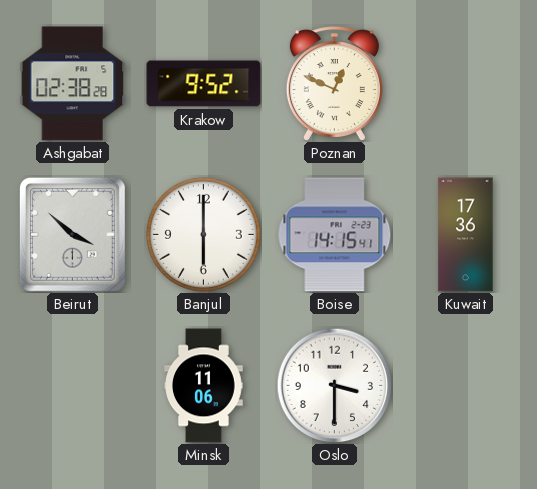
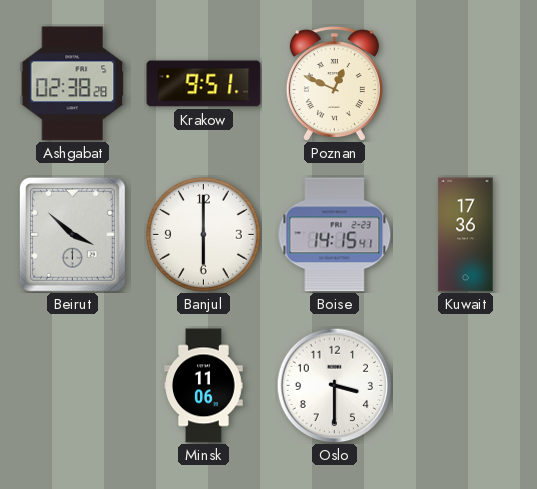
Krakow: 9:52 -> 9:51
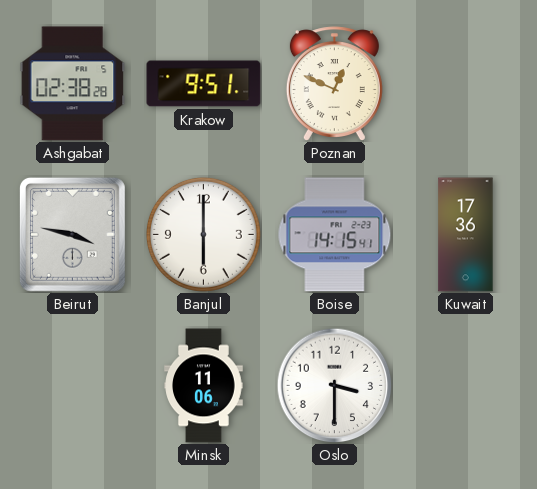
Beirut: 3:52 -> 3:47
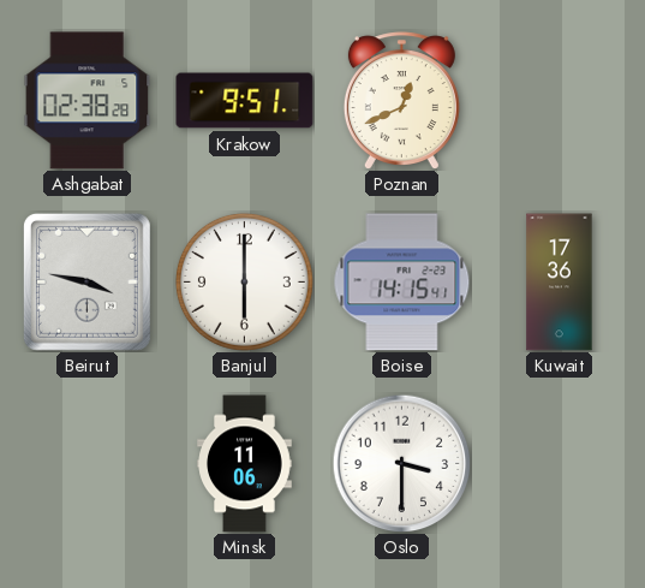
Poznan: 12:49 -> 12:41
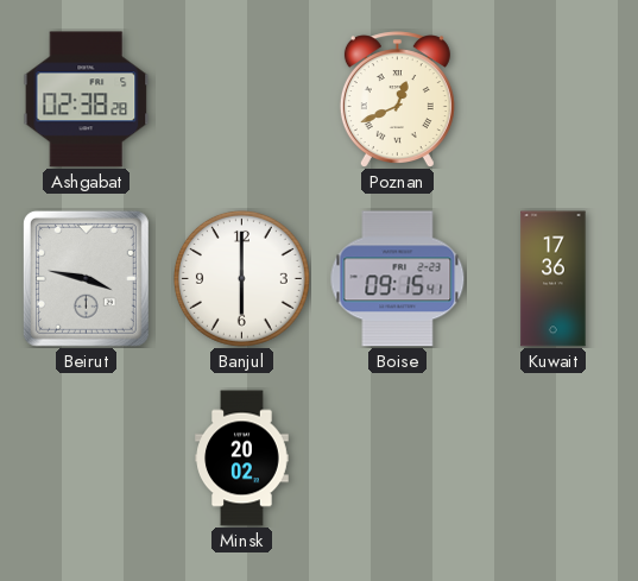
Krakow: 9:51 -> none
Boise: 14:15 -> 09:15
Minsk: 11:06 -> 20:02
Oslo: 3:30 -> none
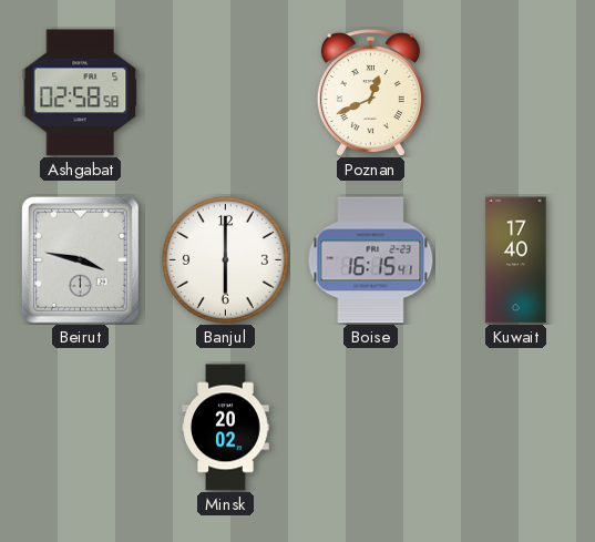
Ashgabat: 02:38 -> 02:58
Boise: 09:15 -> 16:15
Kuwait: 17:36 -> 17:40
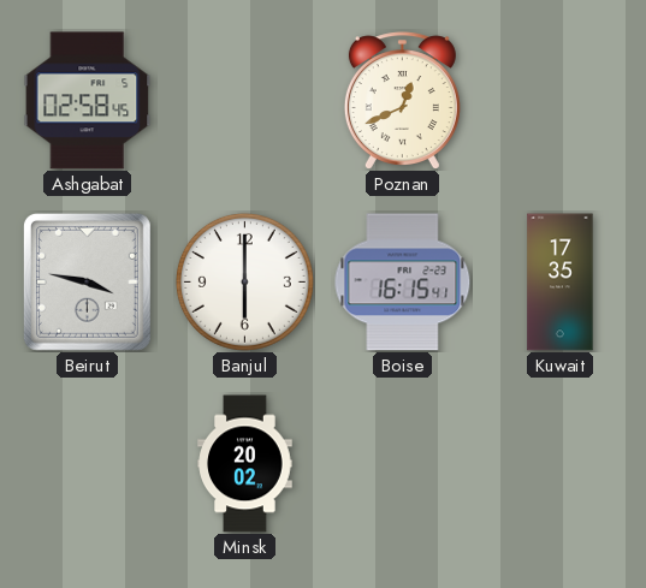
Ashgabat: 02:58:58 -> 02:58:45
Kuwait: 17:40 -> 17:35
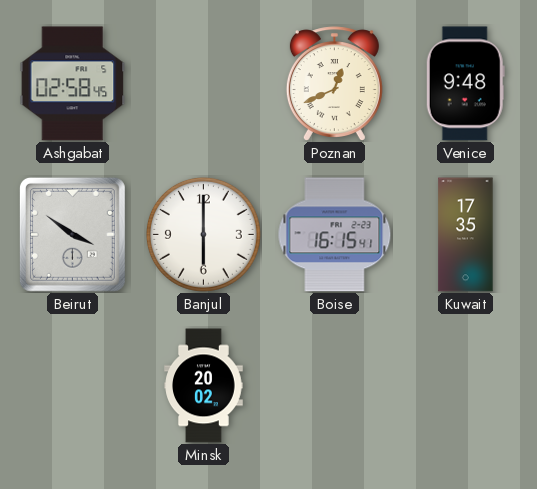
Venice: none -> 9:48
Beirut: 3:47 -> 3:51
